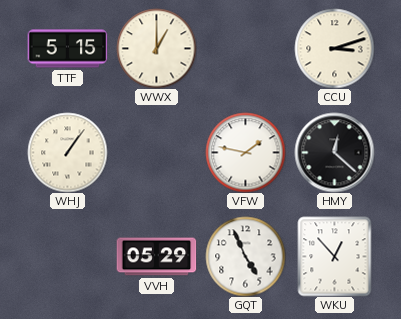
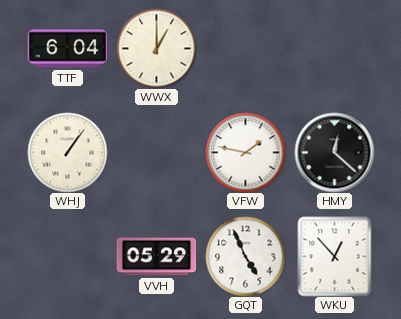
TTF: 5:15 -> 6:04
CCU: 3:12 -> none
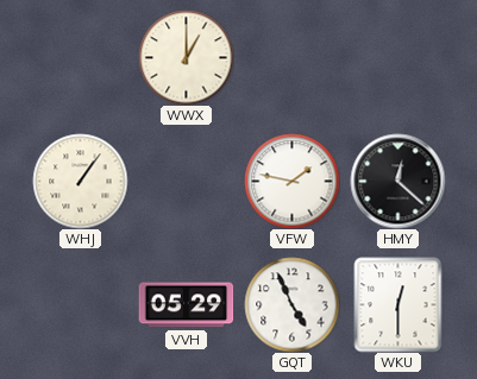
TTF: 6:04 -> none
WKU: 12:53 -> 12:30
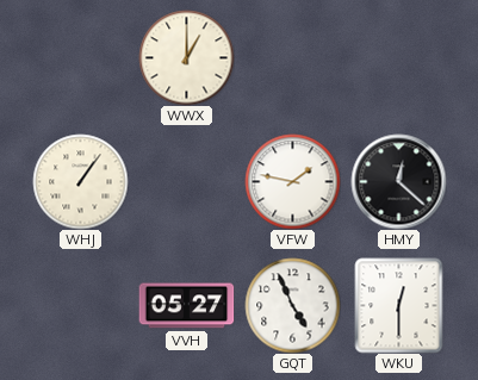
VVH: 05:29 -> 05:27
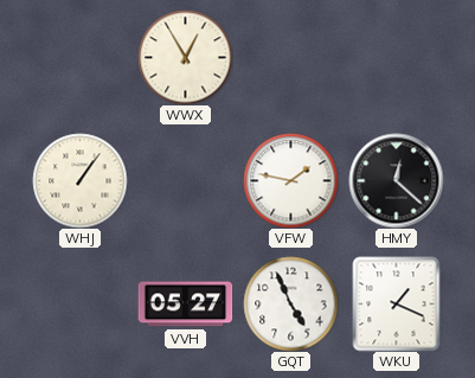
WWX: 1:00 -> 12:55
WKU: 12:30 -> 1:19
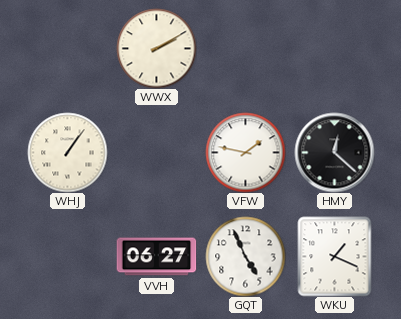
WWX: 12:55 -> 2:10
VVH: 05:27 -> 06:27
